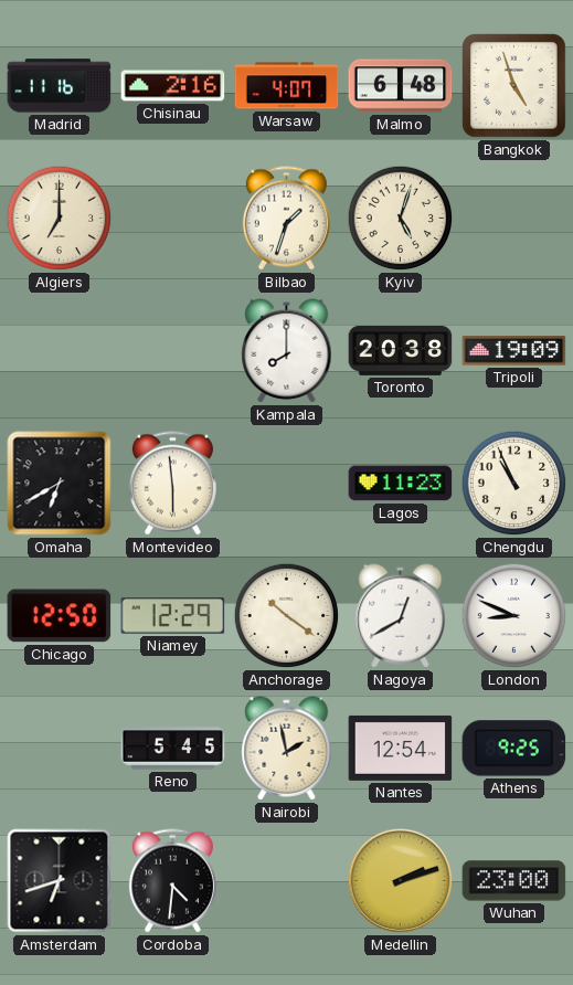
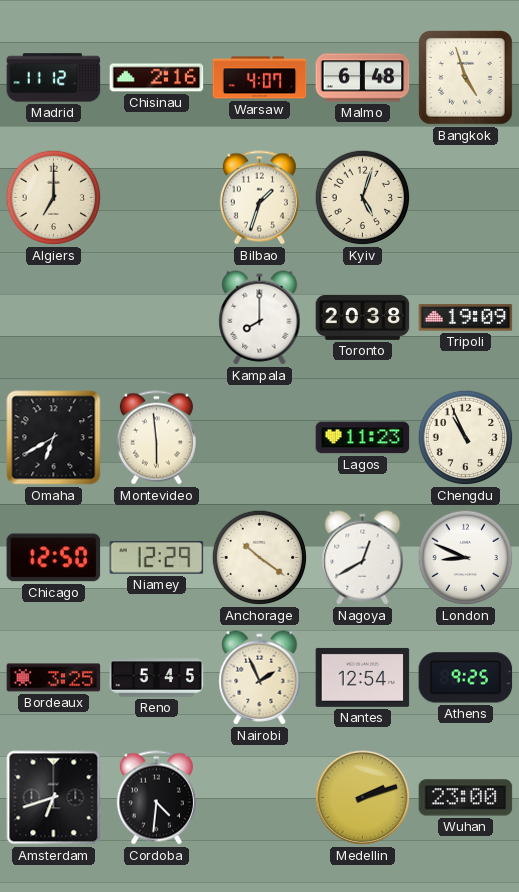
Madrid: 11:16 -> 11:12
Bordeaux: none -> 3:25
Nairobi: 1:58 -> 1:56
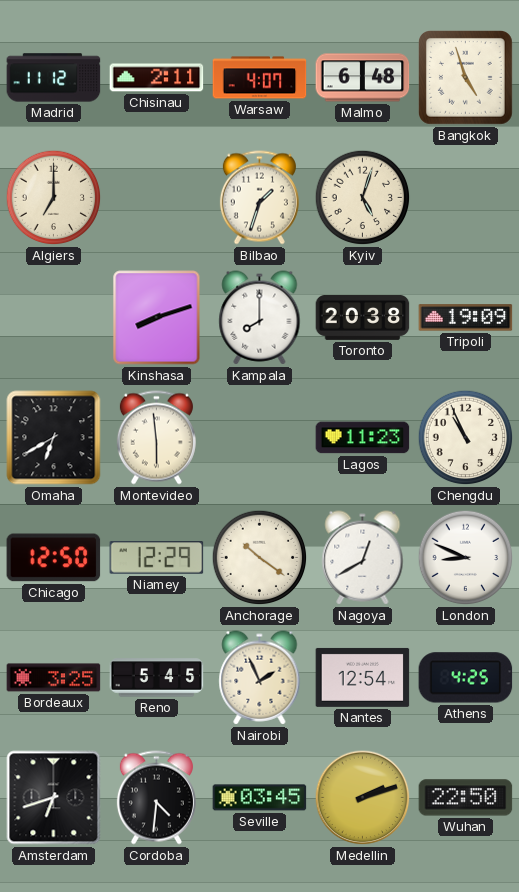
Chisinau: 2:16 -> 2:11
Kinshasa: none -> 8:12
Athens: 9:25 -> 4:25
Seville: none -> 03:45
Wuhan: 23:00 -> 22:50
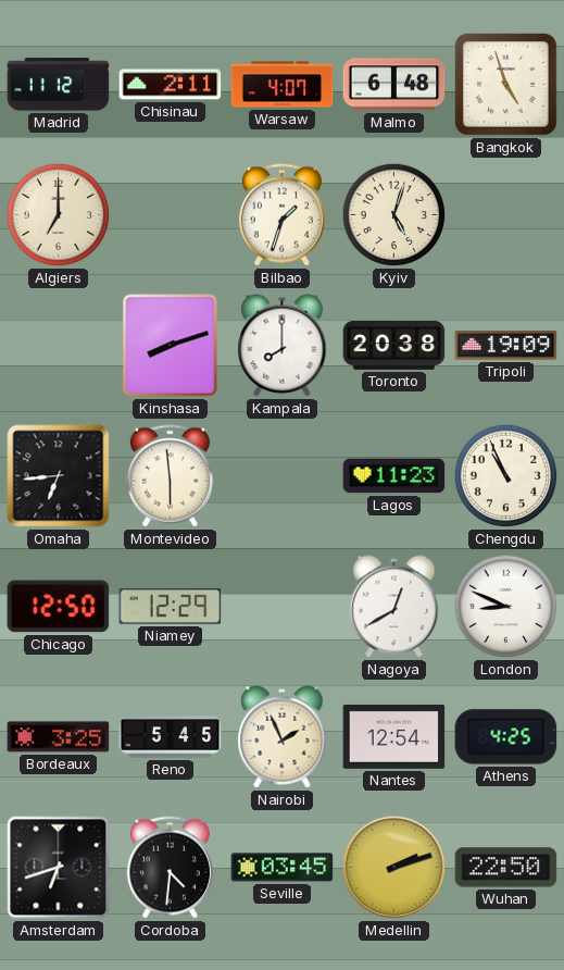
Omaha: 6:40 -> 6:44
Anchorage: 10:21 -> none
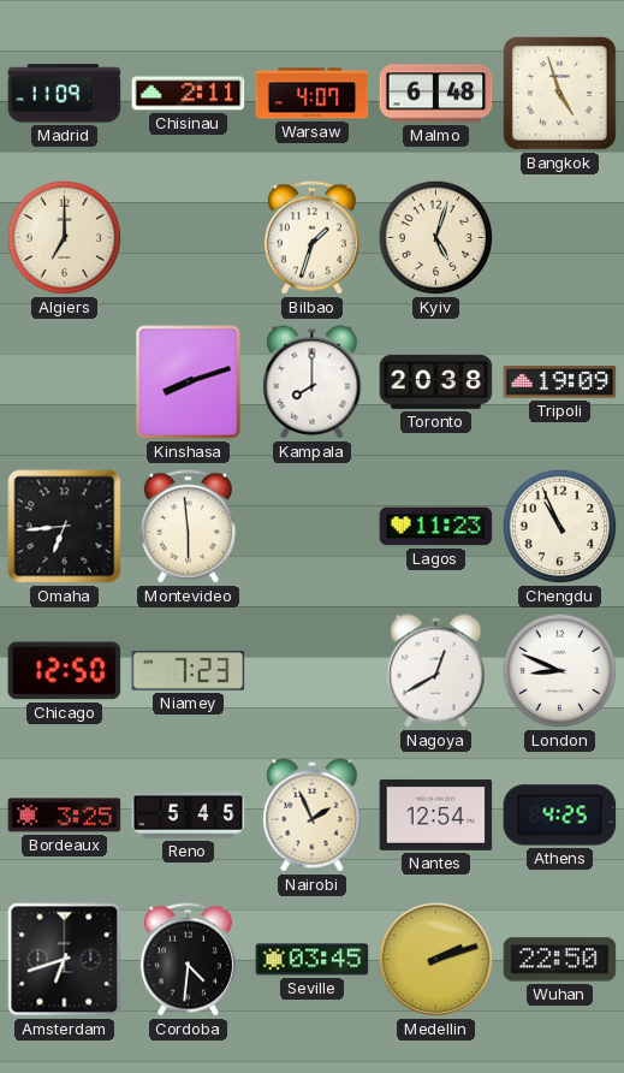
Madrid: 11:12 -> 11:09
Niamey: 12:29 -> 7:23
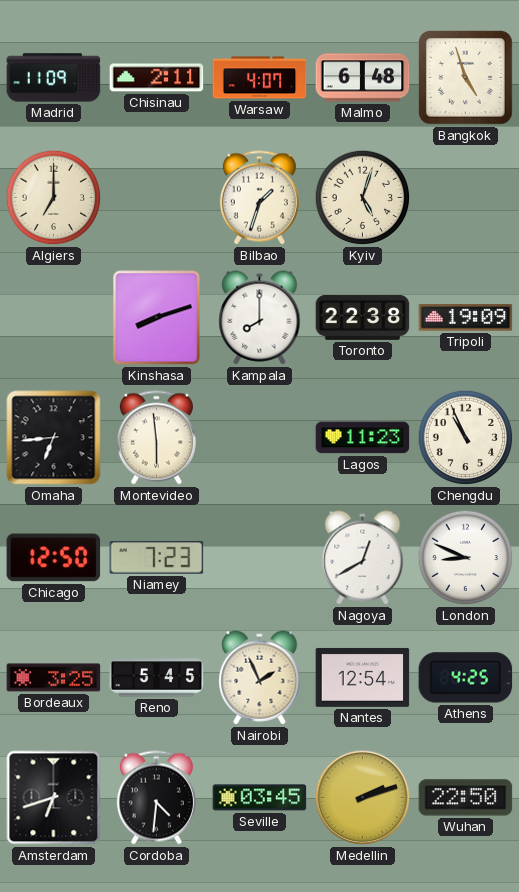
Toronto: 20:38 -> 22:38
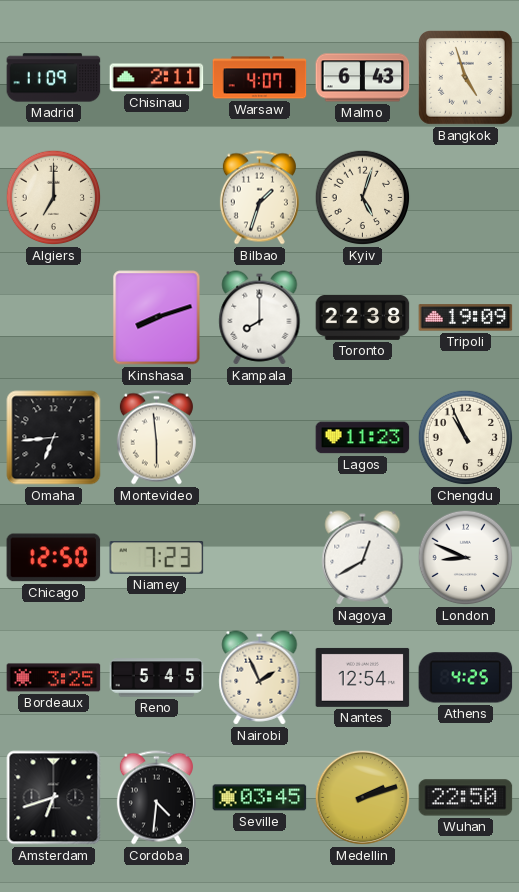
Malmo: 6:48 -> 6:43
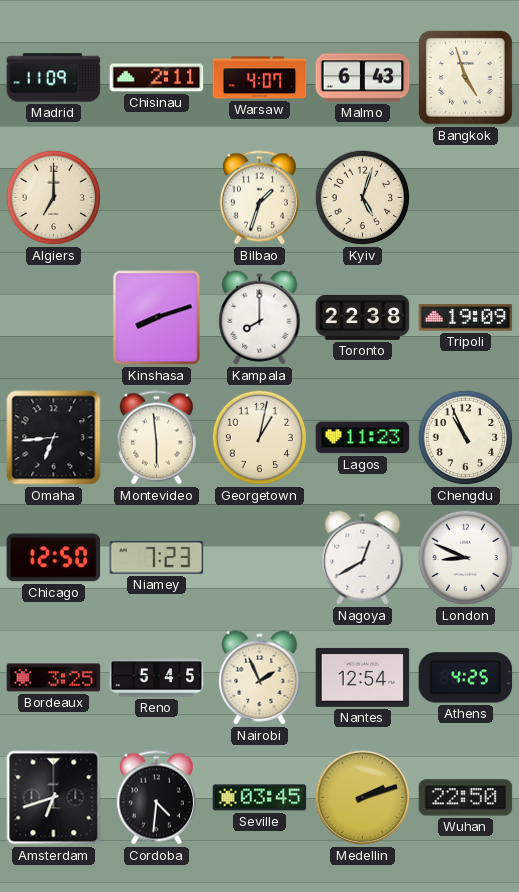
Georgetown: none -> 1:02
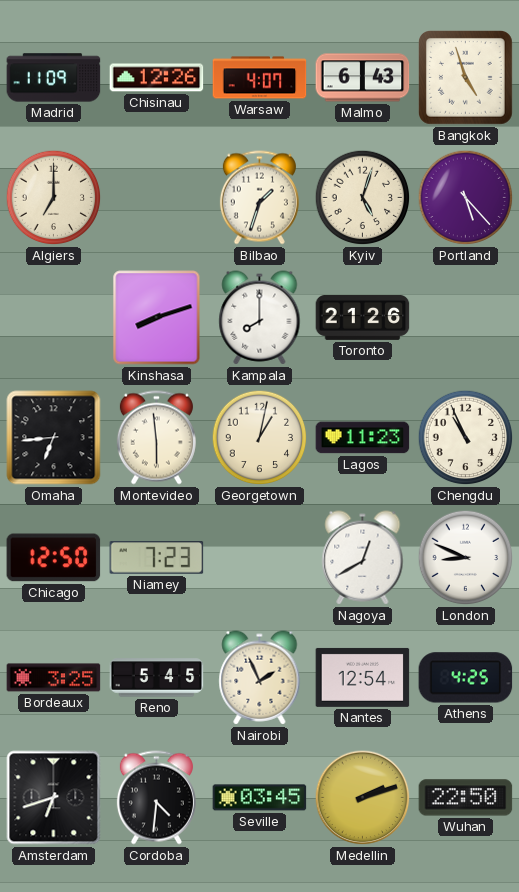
Chisinau: 2:11 -> 12:26
Portland: none -> 5:23
Toronto: 22:38 -> 21:26
Tripoli: 19:09 -> none
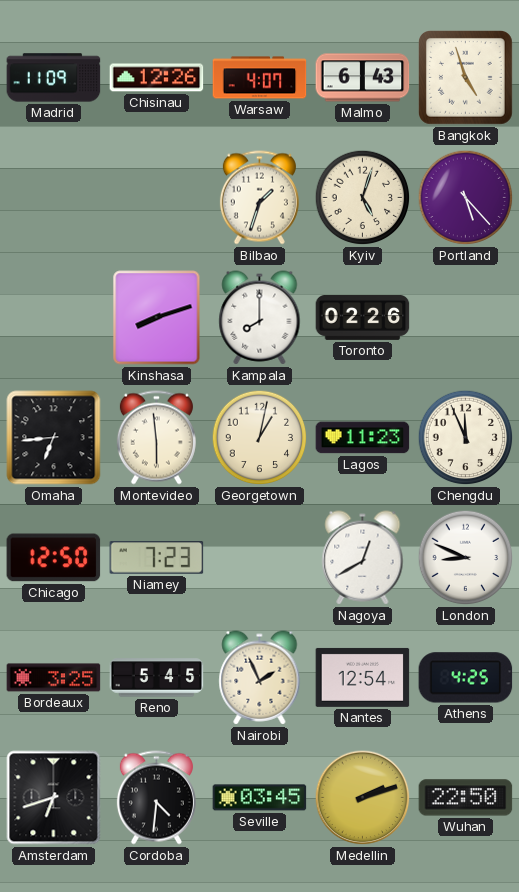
Algiers: 7:00 -> none
Toronto: 21:26 -> 02:26
Chengdu: 10:56 -> 11:56
